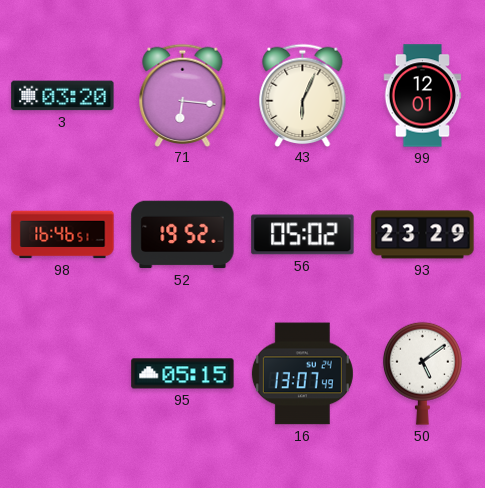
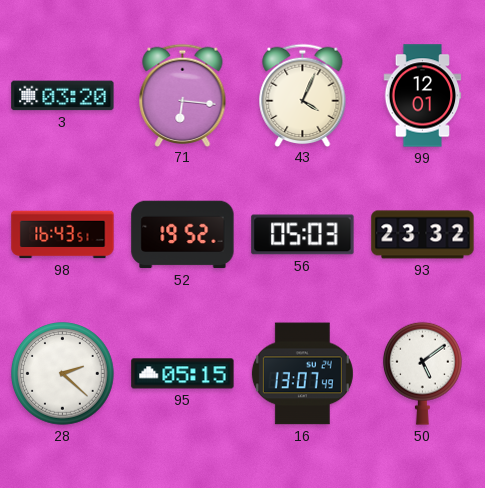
43: 6:04 -> 4:04
98: 16:46 -> 16:43
56: 05:02 -> 05:03
93: 23:29 -> 23:32
28: none -> 2:22
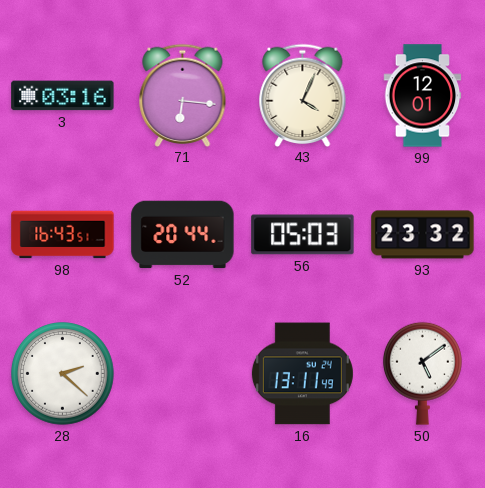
3: 03:20 -> 03:16
52: 19:52 -> 20:44
95: 05:15 -> none
16: 13:07 -> 13:11
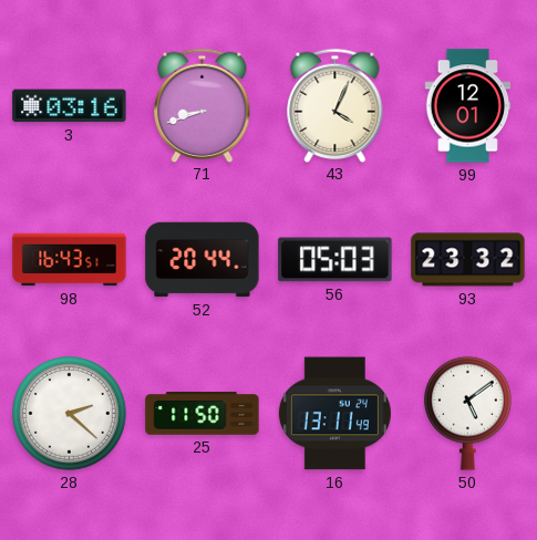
71: 6:16 -> 8:42
25: none -> 11:50
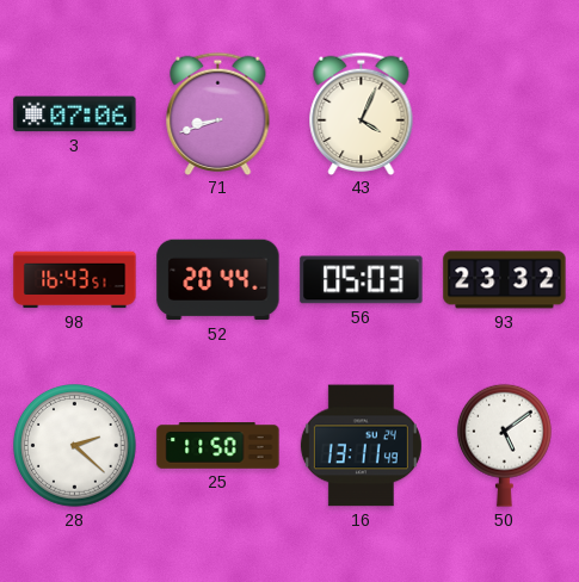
3: 03:16 -> 07:06
99: 12:01 -> none
